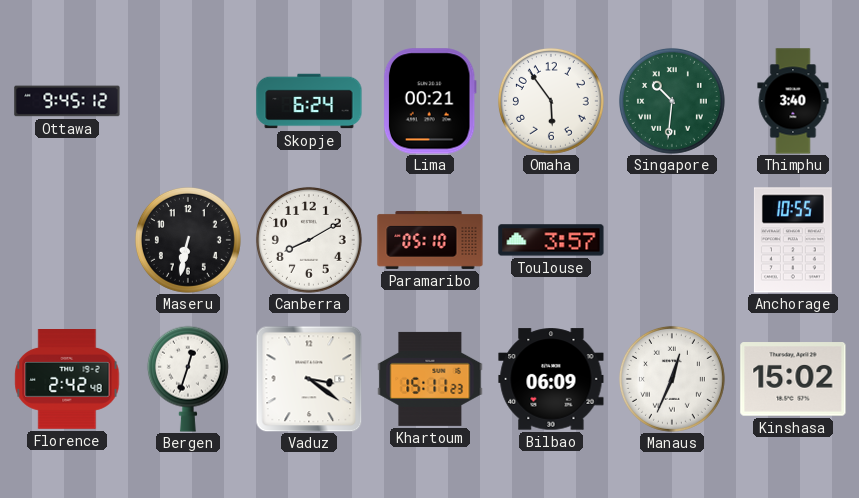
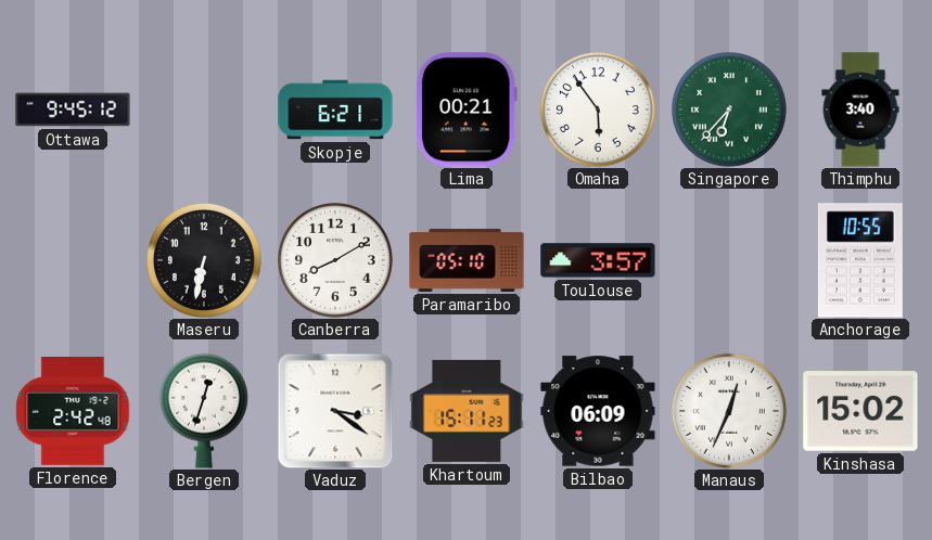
Skopje: 6:24 -> 6:21
Singapore: 10:31 -> 6:37
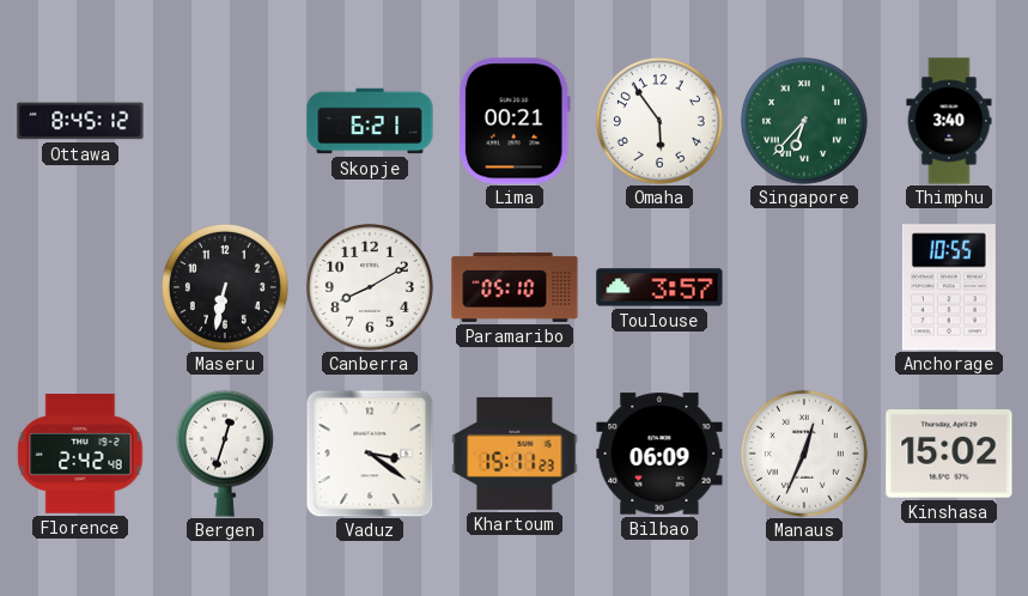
Ottawa: 9:45 -> 8:45
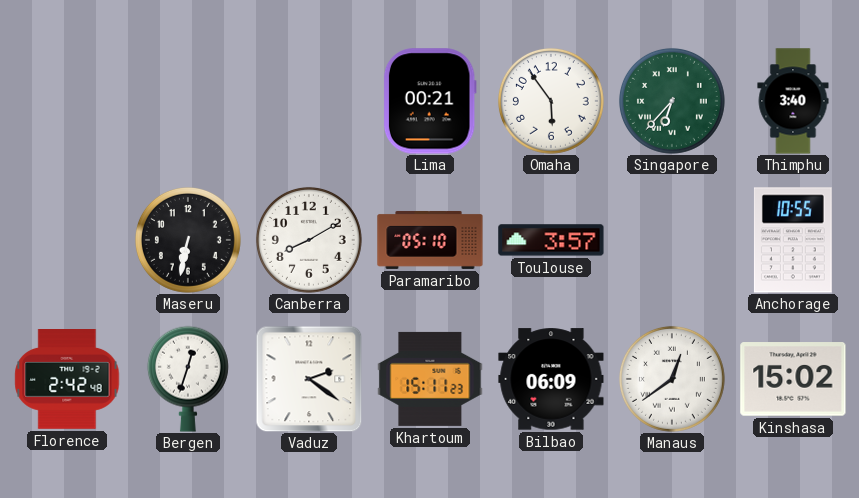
Ottawa: 8:45 -> none
Skopje: 6:21 -> none
Vaduz: 3:21 -> 2:21
Manaus: 12:34 -> 12:39
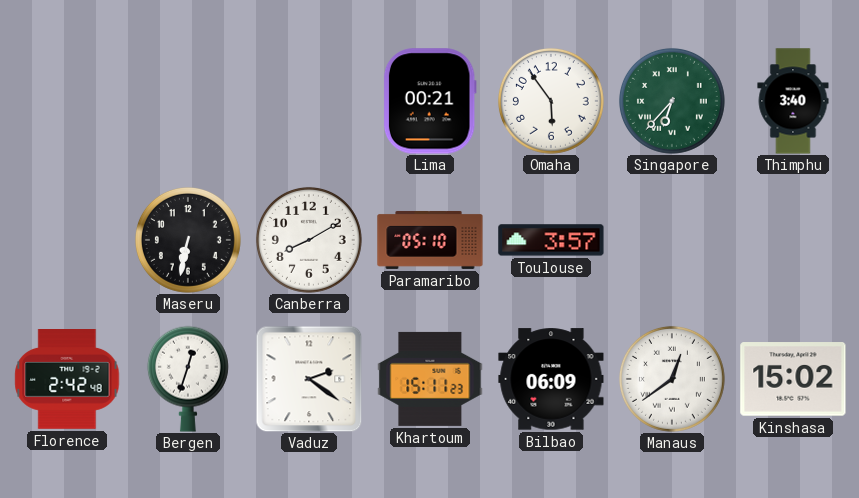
Anchorage: 10:55 -> none
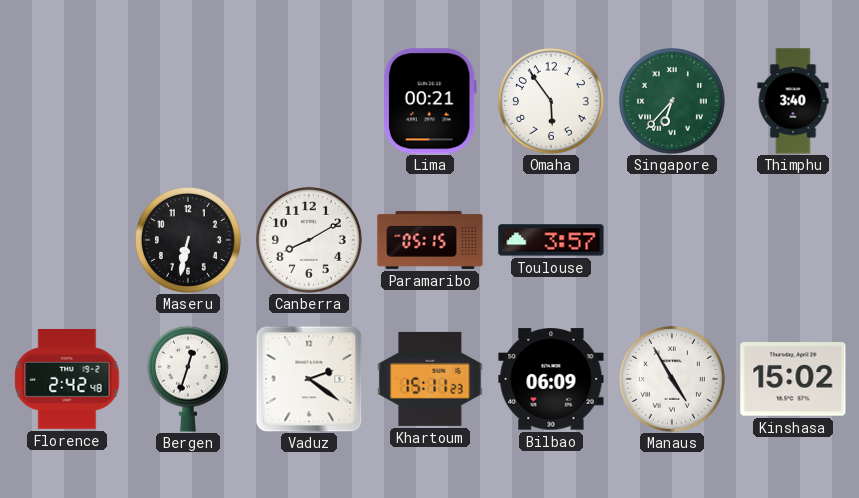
Paramaribo: 05:10 -> 05:15
Manaus: 12:39 -> 4:55
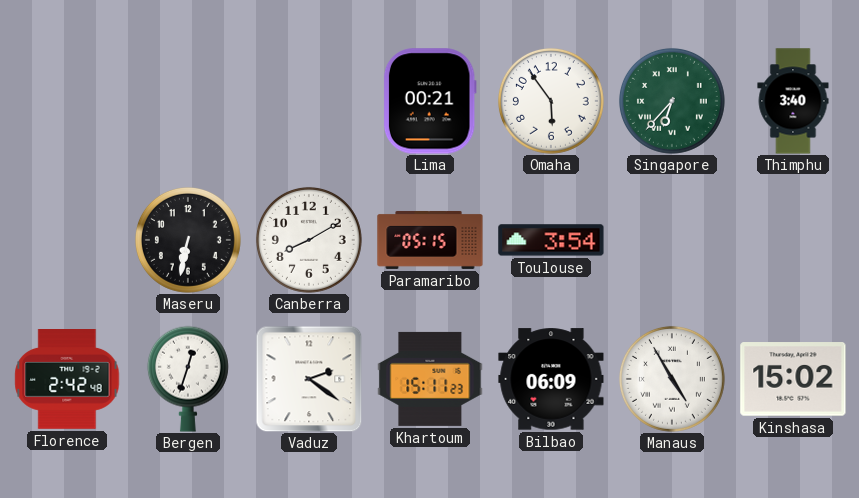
Toulouse: 3:57 -> 3:54
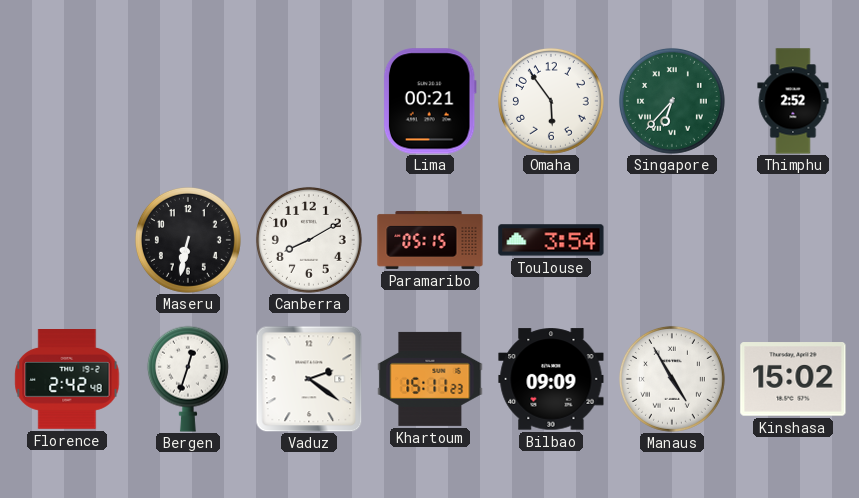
Thimphu: 3:40 -> 2:52
Bilbao: 06:09 -> 09:09
